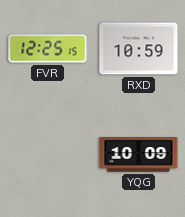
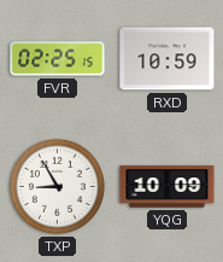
FVR: 12:25 -> 02:25
TXP: none -> 8:55
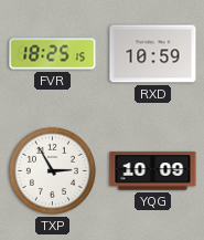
FVR: 02:25 -> 18:25
TXP: 8:55 -> 2:55
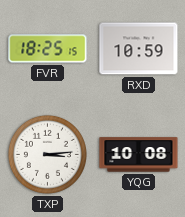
TXP: 2:55 -> 3:14
YQG: 10:09 -> 10:08
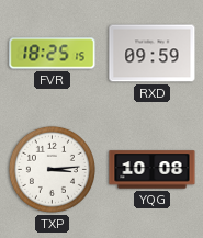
RXD: 10:59 -> 09:59
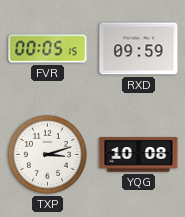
FVR: 18:25 -> 00:05
TXP: 3:14 -> 3:12
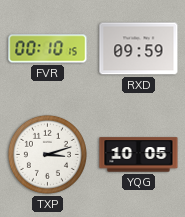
FVR: 00:05 -> 00:10
YQG: 10:08 -> 10:05
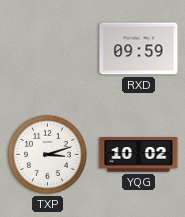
FVR: 00:10 -> none
YQG: 10:05 -> 10:02
